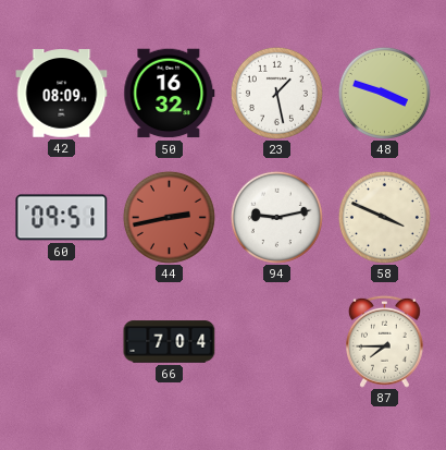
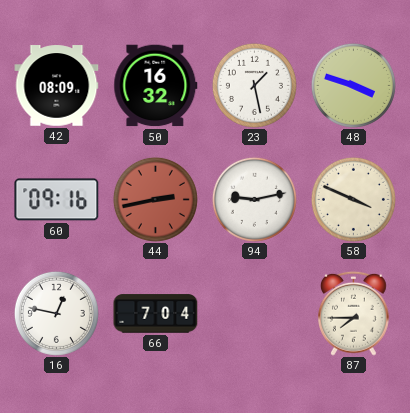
60: 09:51 -> 09:16
16: none -> 12:47
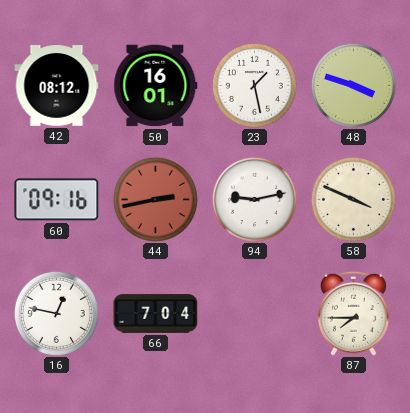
42: 08:09 -> 08:12
50: 16:32 -> 16:01
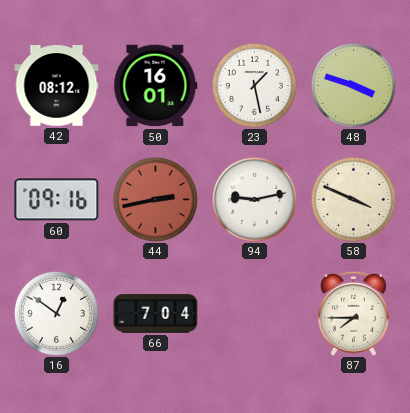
16: 12:47 -> 12:51
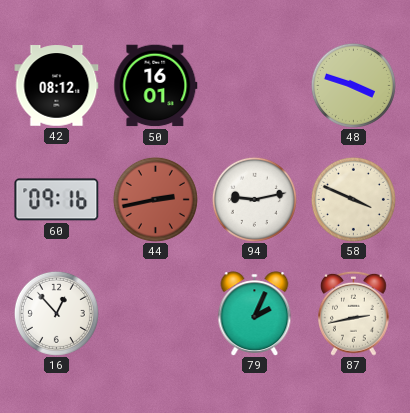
23: 1:28 -> none
16: 12:51 -> 12:53
66: 7:04 -> none
79: none -> 2:04
87: 7:45 -> 2:43
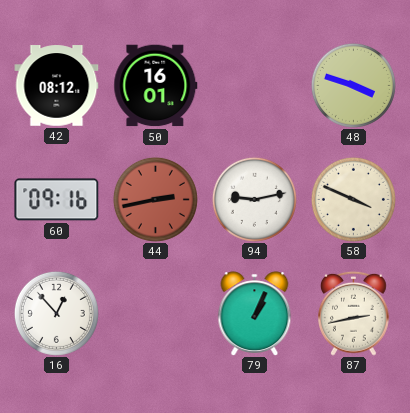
79: 2:04 -> 1:04
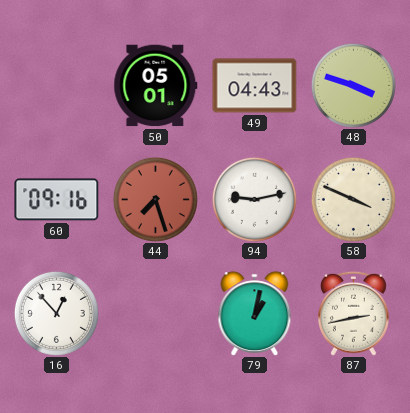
42: 08:12 -> none
50: 16:01 -> 05:01
49: none -> 04:43
44: 2:43 -> 7:27
79: 1:04 -> 1:02
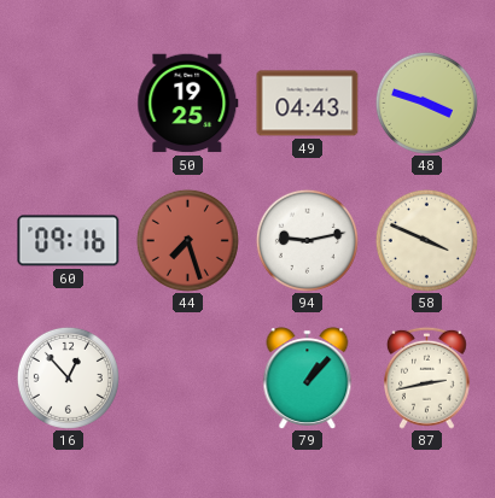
50: 05:01 -> 19:25
79: 1:02 -> 1:07
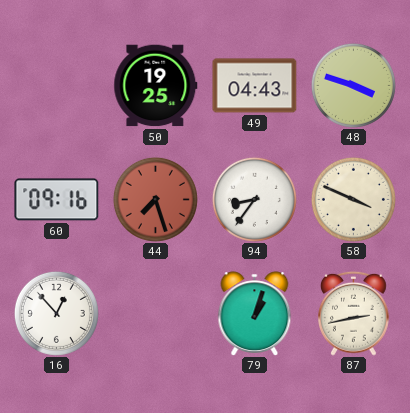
94: 9:13 -> 8:36
79: 1:07 -> 1:03
